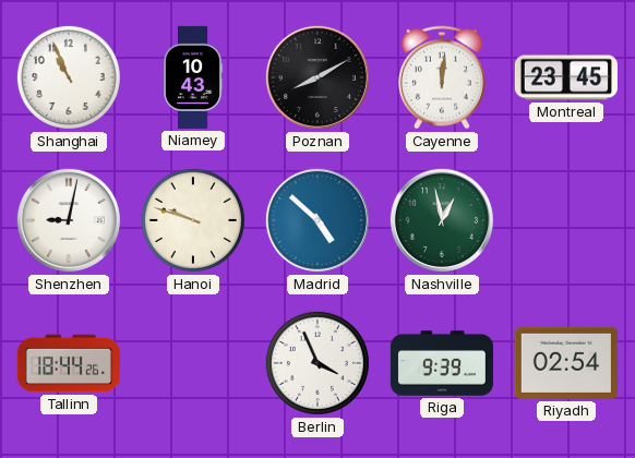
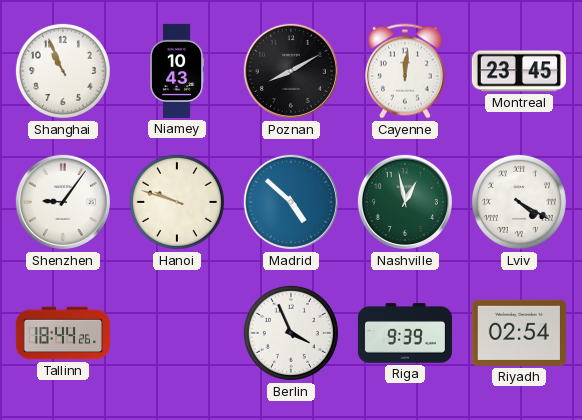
Shenzhen: 9:02 -> 9:06
Lviv: none -> 4:20
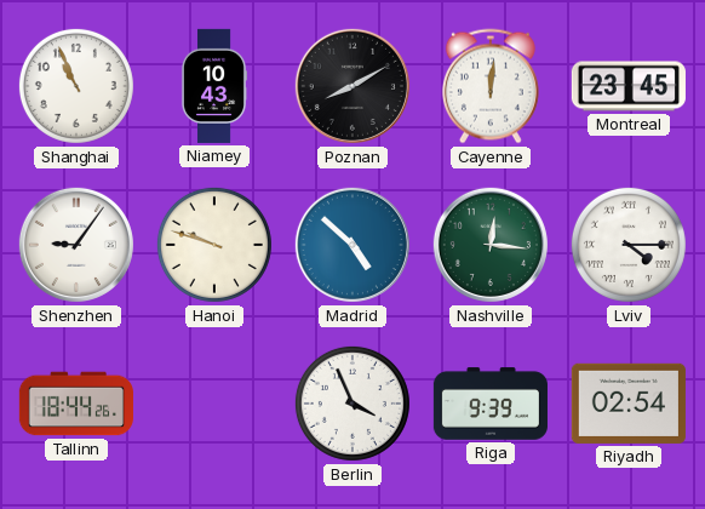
Nashville: 12:58 -> 12:16
Lviv: 4:20 -> 4:15
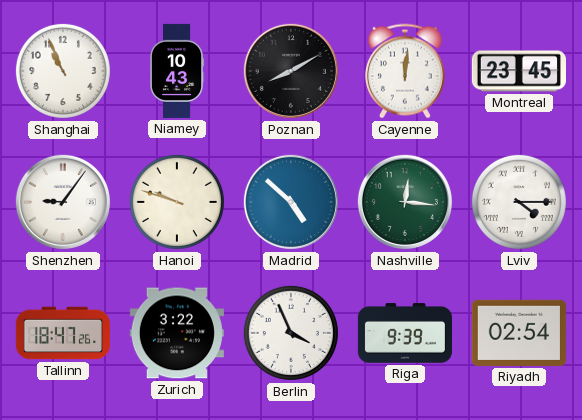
Tallinn: 18:44 -> 18:47
Zurich: none -> 3:22
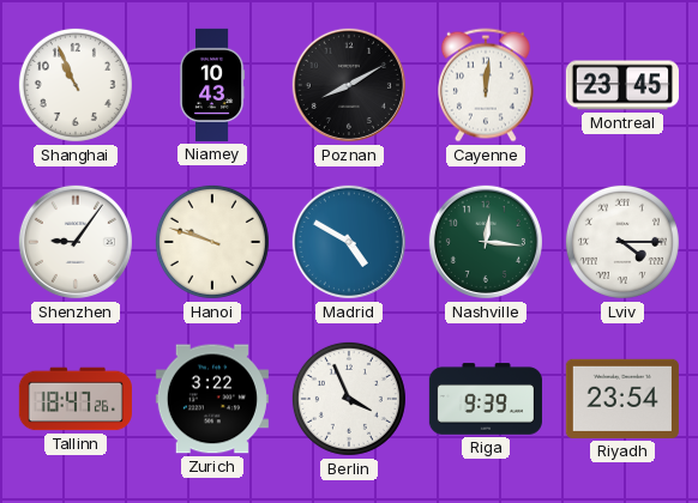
Madrid: 4:52 -> 4:50
Riyadh: 02:54 -> 23:54
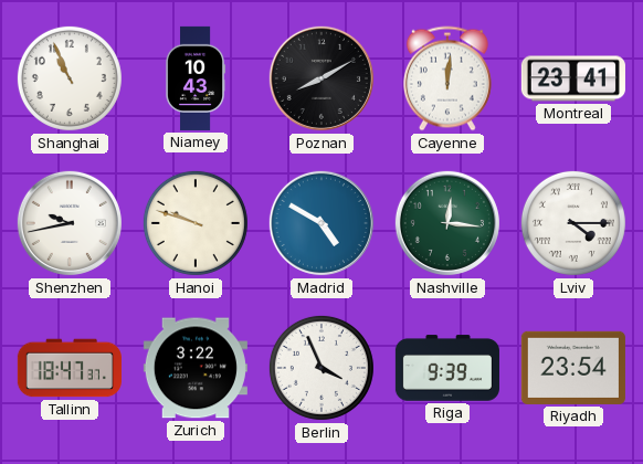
Montreal: 23:45 -> 23:41
Shenzhen: 9:06 -> 9:43
Tallinn: 18:47:26 -> 18:47:37
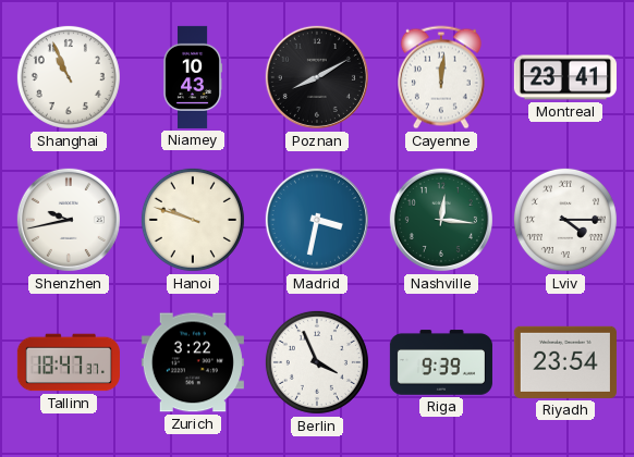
Madrid: 4:50 -> 3:32
